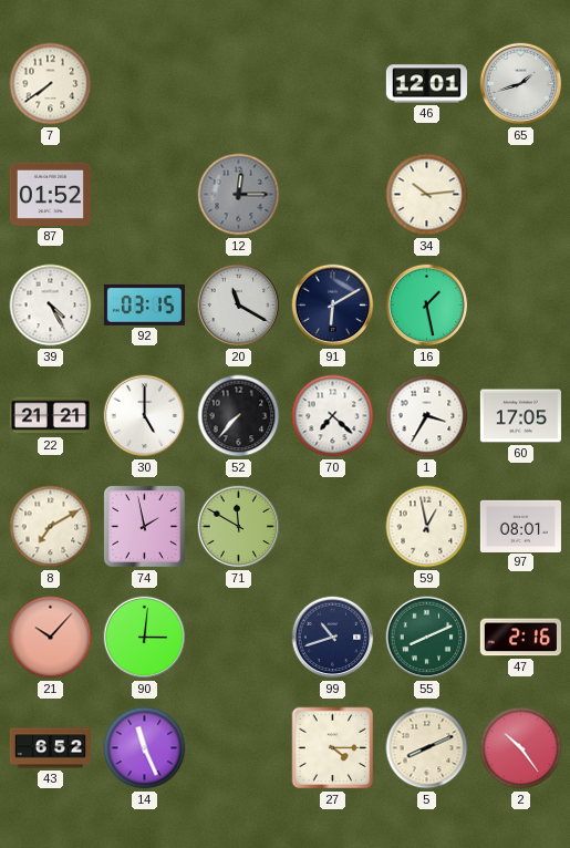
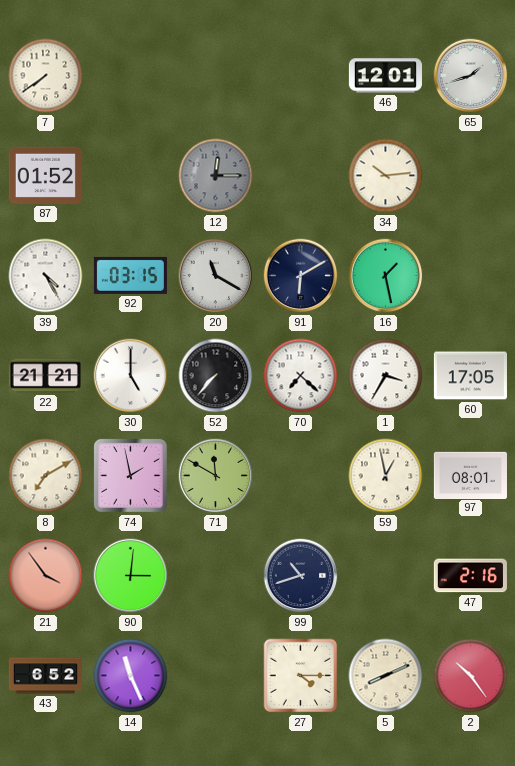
21: 10:07 -> 3:54
55: 8:11 -> none
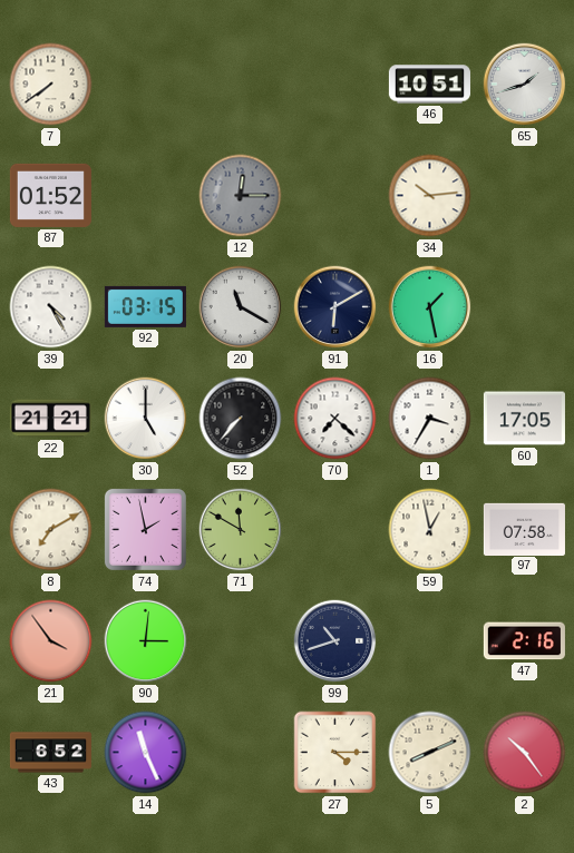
46: 12:01 -> 10:51
97: 08:01 -> 07:58
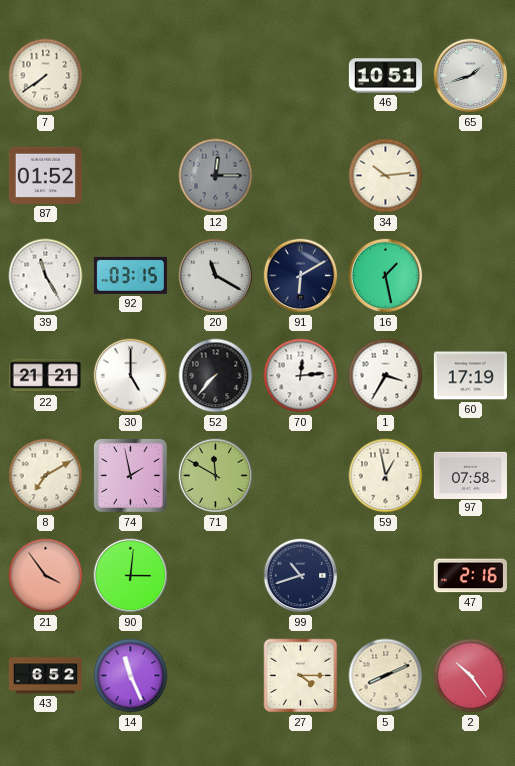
39: 4:25 -> 11:25
70: 7:22 -> 12:14
60: 17:05 -> 17:19
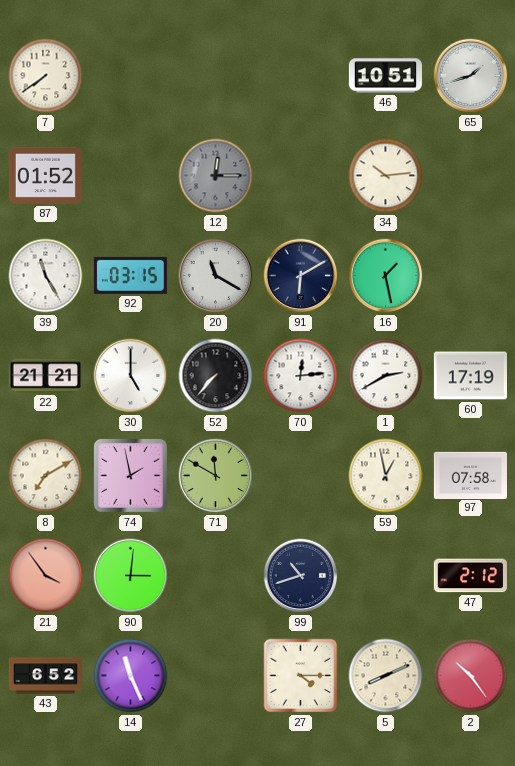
1: 3:35 -> 2:40
47: 2:16 -> 2:12
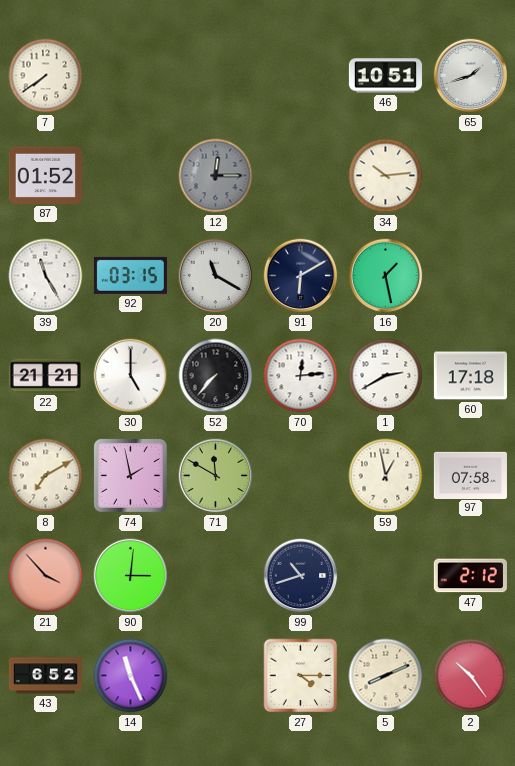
60: 17:19 -> 17:18
21: 3:54 -> 3:53
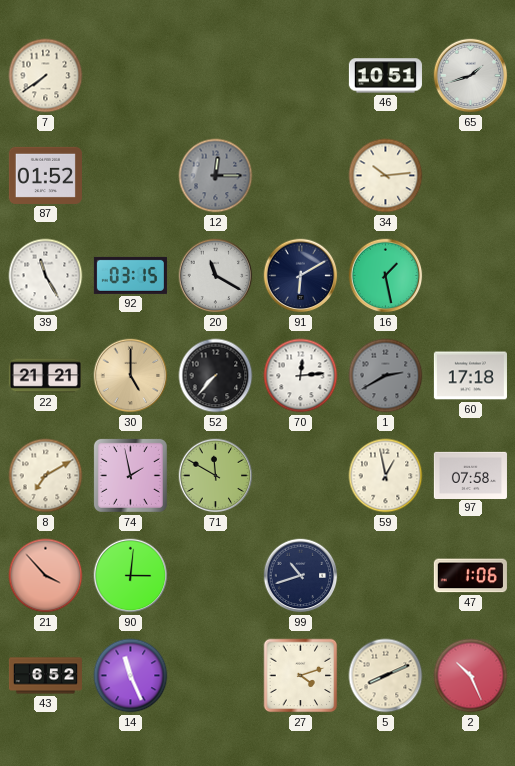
30 dial: white -> champagne
1 dial: white -> grey
47: 2:12 -> 1:06
27: 4:15 -> 4:12
2: 10:24 -> 10:26
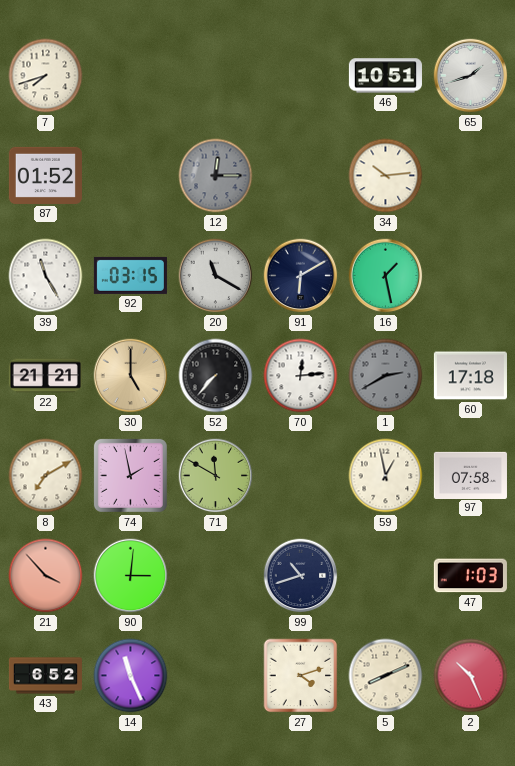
7: 7:39 -> 7:42
47: 1:06 -> 1:03
